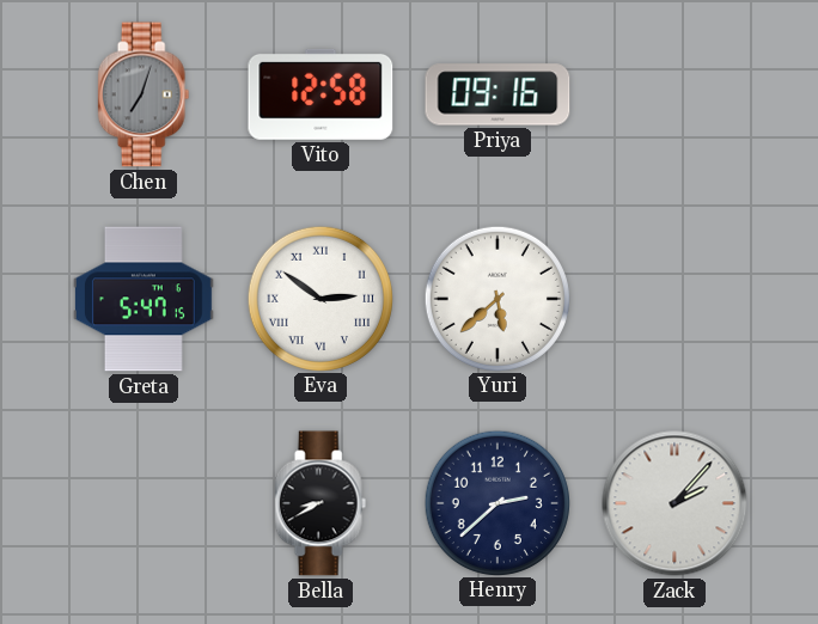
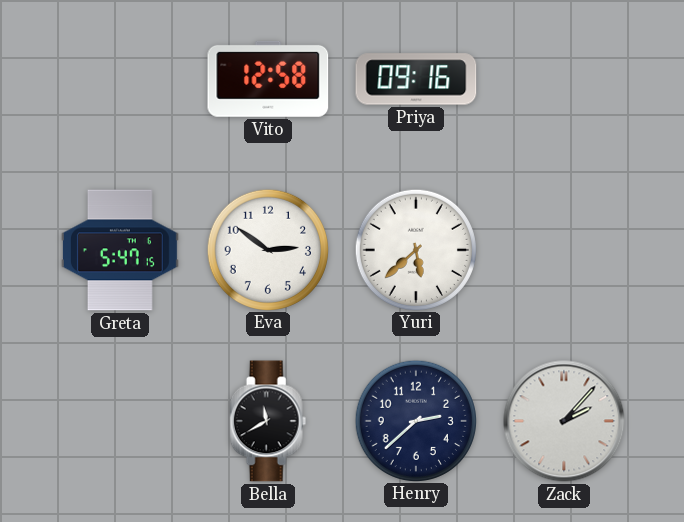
Chen: 7:03 -> none
Eva numerals: Roman -> Arabic
Bella: 8:40 -> 11:40
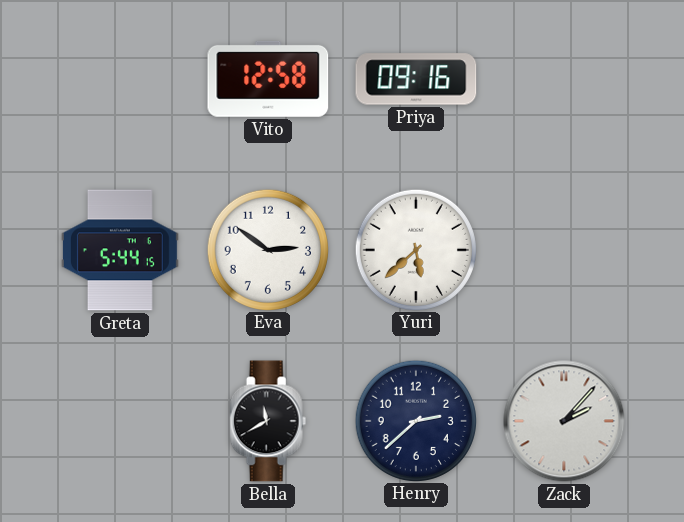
Greta: 5:47 -> 5:44
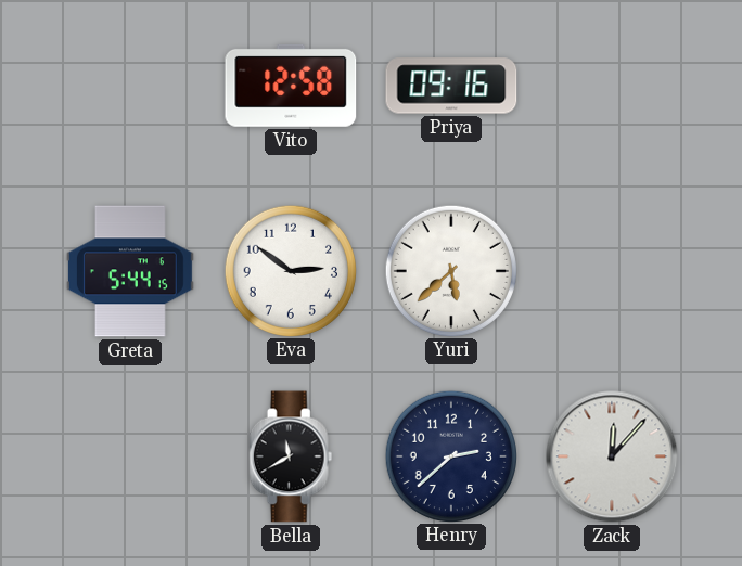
Zack: 2:07 -> 12:07
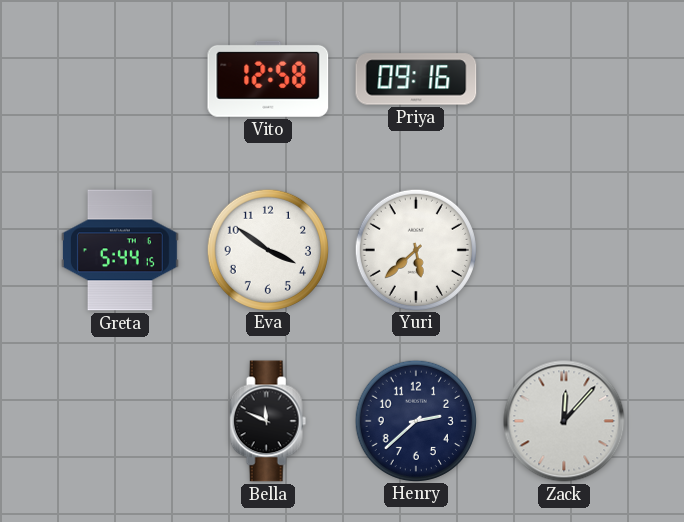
Eva: 2:51 -> 3:51
Bella: 11:40 -> 11:49
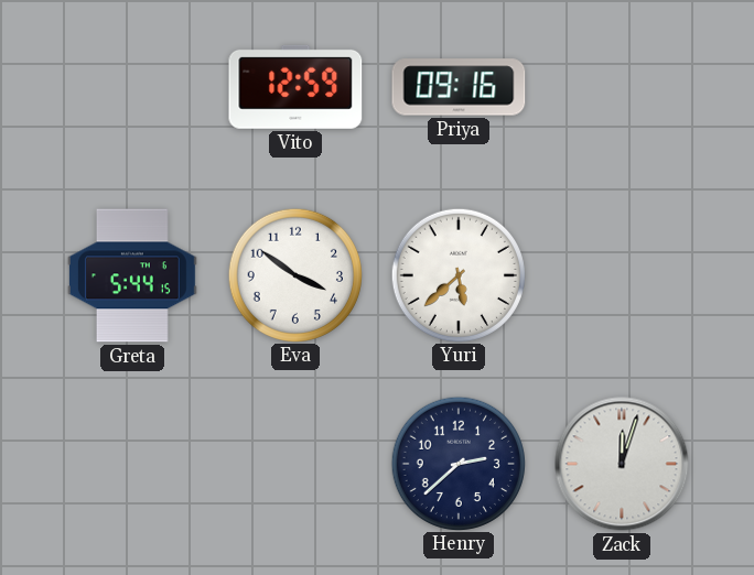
Vito: 12:58 -> 12:59
Bella: 11:49 -> none
Zack: 12:07 -> 12:03
